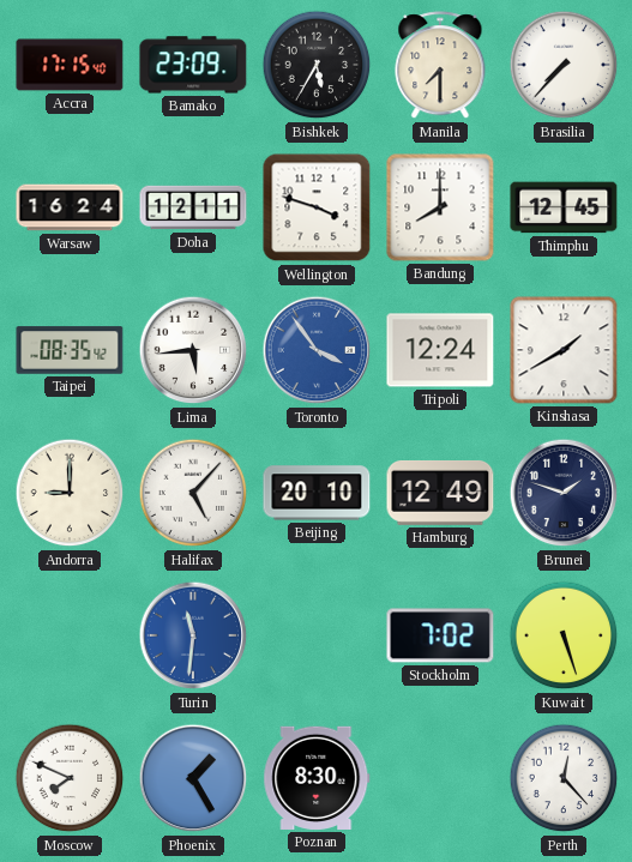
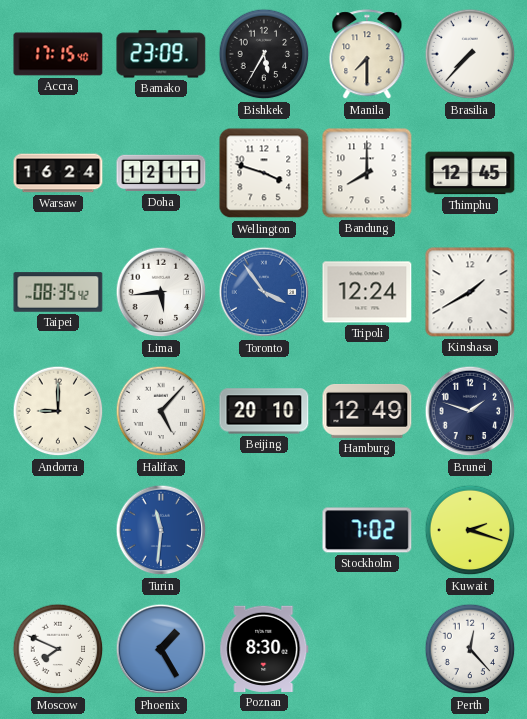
Kuwait: 5:27 -> 2:18
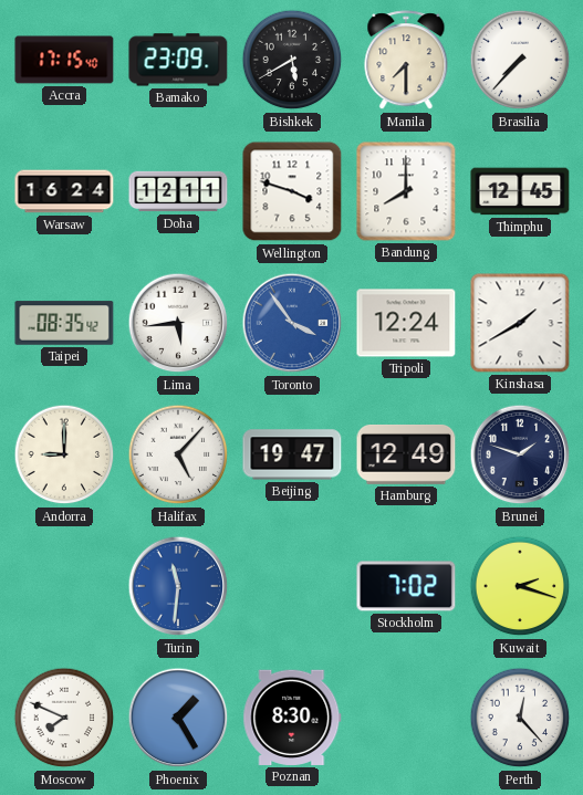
Bishkek: 5:35 -> 5:40
Beijing: 20:10 -> 19:47
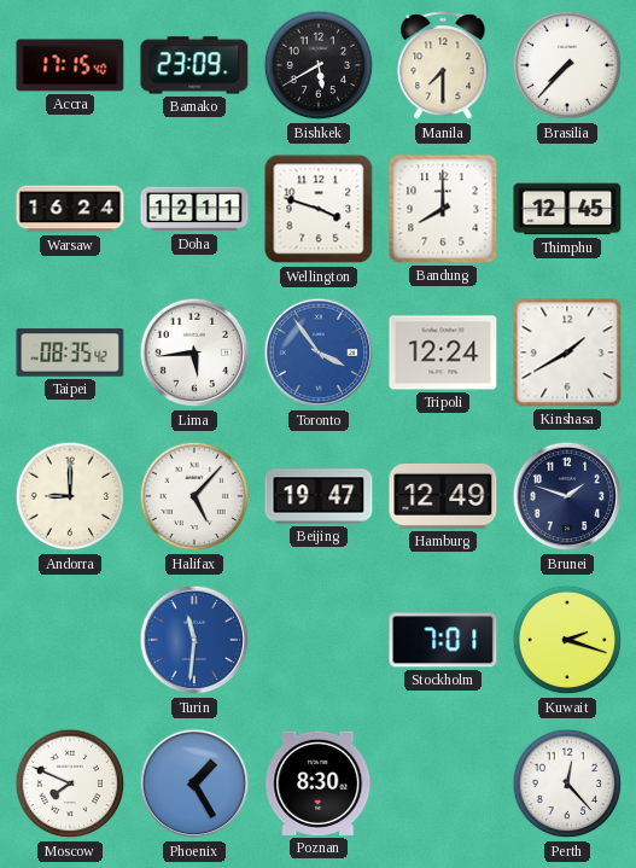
Stockholm: 7:02 -> 7:01
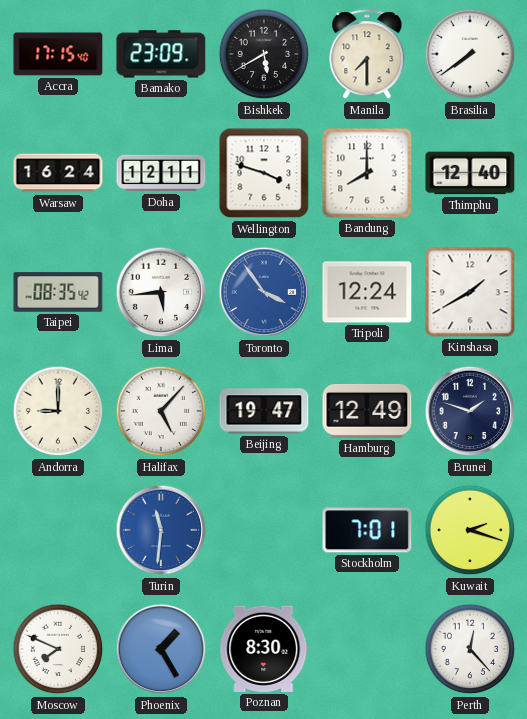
Brasilia: 7:37 -> 7:39
Thimphu: 12:45 -> 12:40
